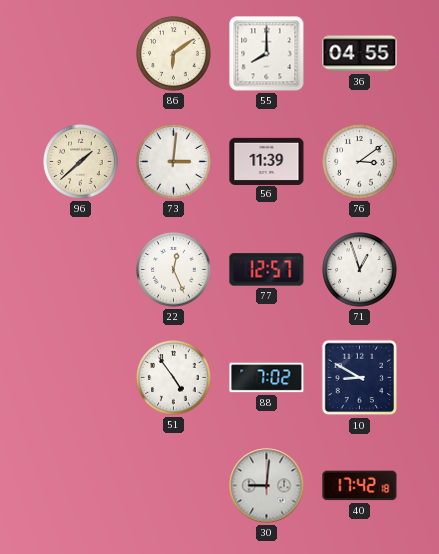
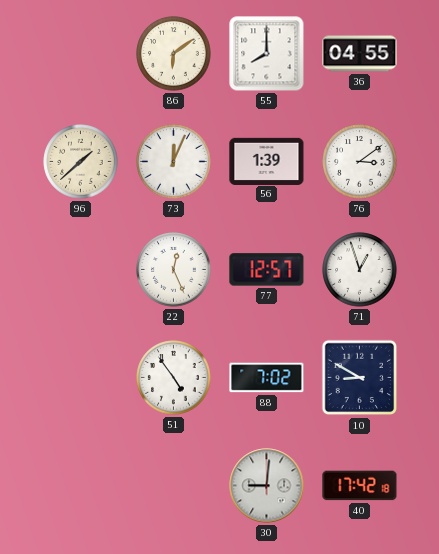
73: 3:01 -> 12:04
56: 11:39 -> 1:39
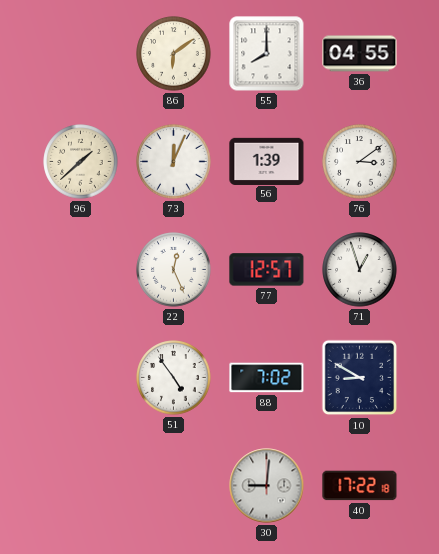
40: 17:42 -> 17:22
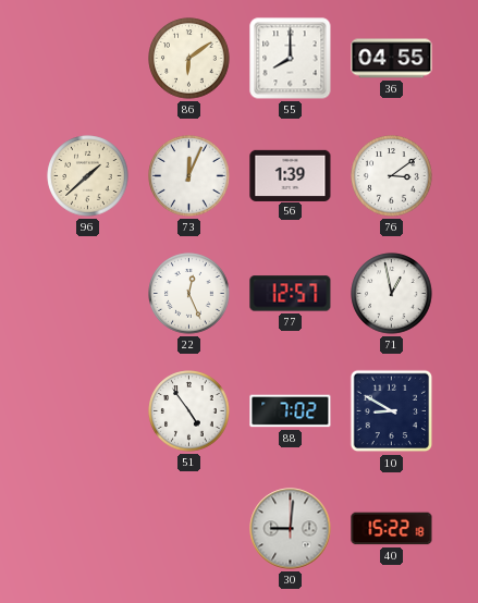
71: 12:57 -> 12:58
40: 17:22 -> 15:22
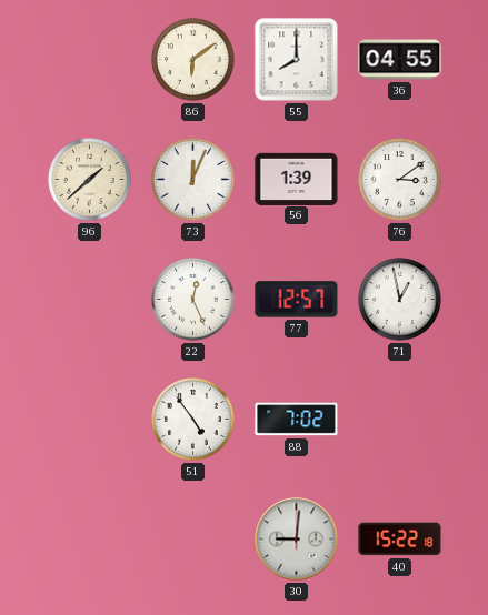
10: 8:50 -> none
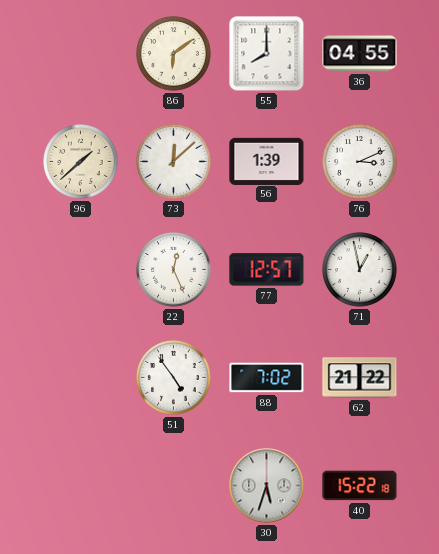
73: 12:04 -> 12:08
76: 3:09 -> 3:11
62: none -> 21:22
30: 9:01 -> 5:33
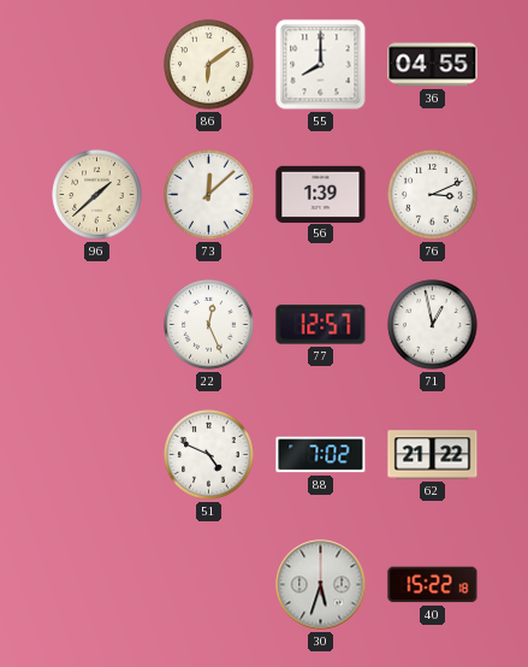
51: 4:54 -> 4:49
